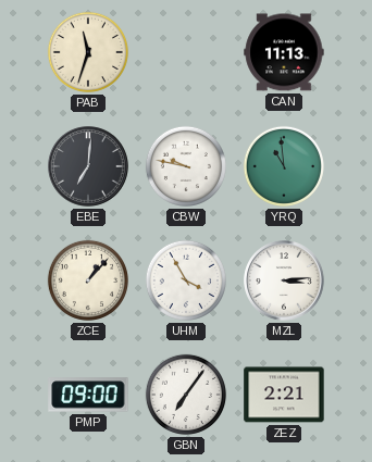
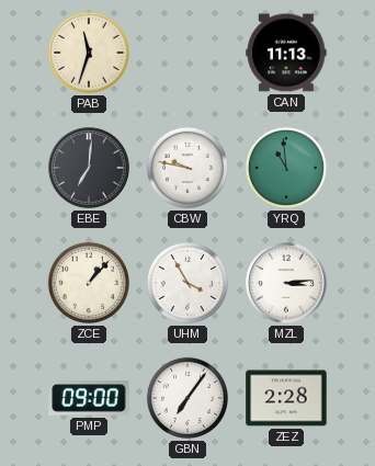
ZEZ: 2:21 -> 2:28
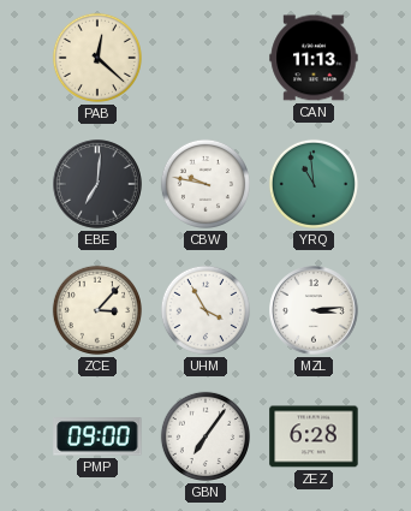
PAB: 11:33 -> 12:22
ZCE: 1:07 -> 3:07
ZEZ: 2:28 -> 6:28
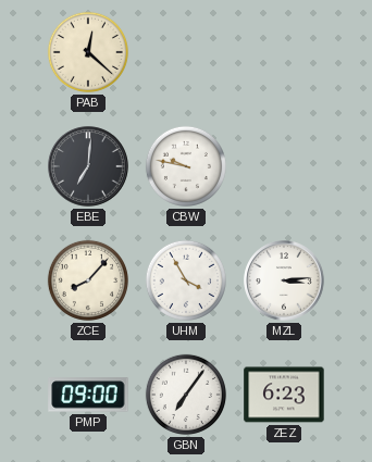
CAN: 11:13 -> none
YRQ: 10:59 -> none
ZCE: 3:07 -> 8:07
ZEZ: 6:28 -> 6:23
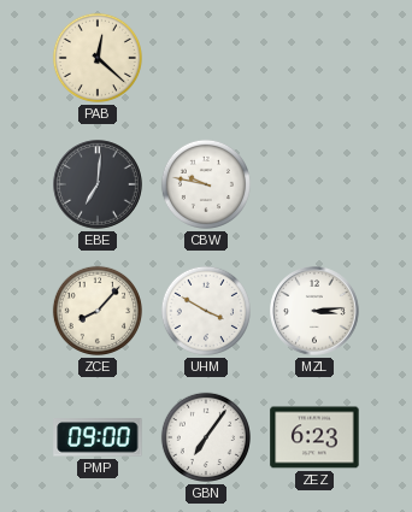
UHM: 3:55 -> 3:50
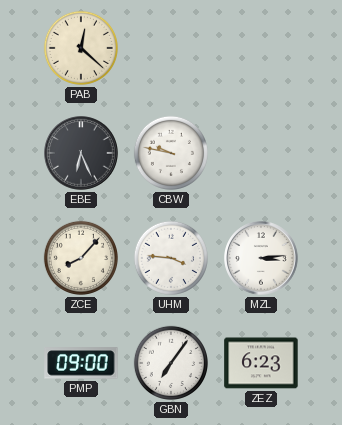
EBE: 7:01 -> 6:26
UHM: 3:50 -> 3:46
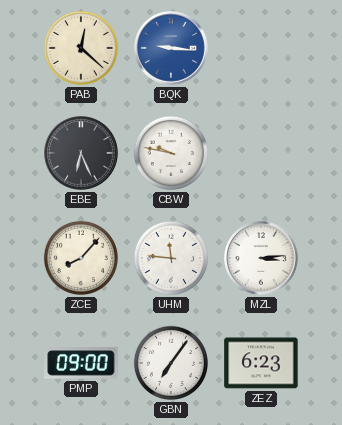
BQK: none -> 9:16
UHM: 3:46 -> 11:46
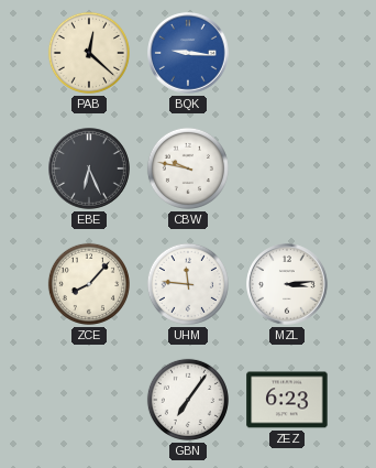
PMP: 09:00 -> none
